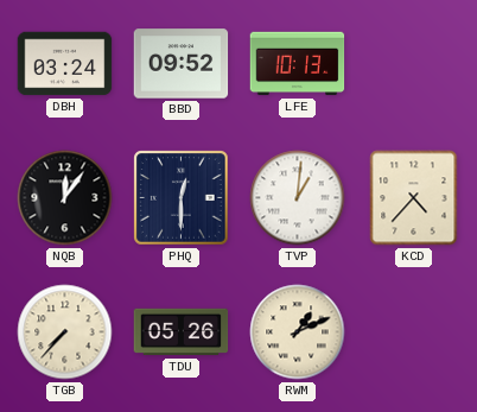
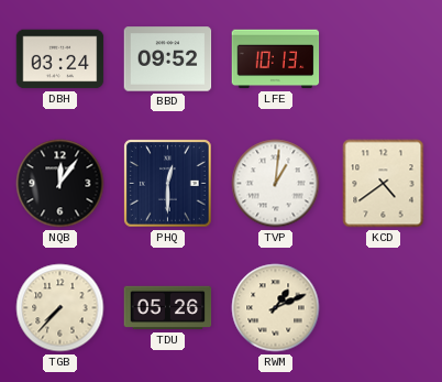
KCD: 4:37 -> 4:39
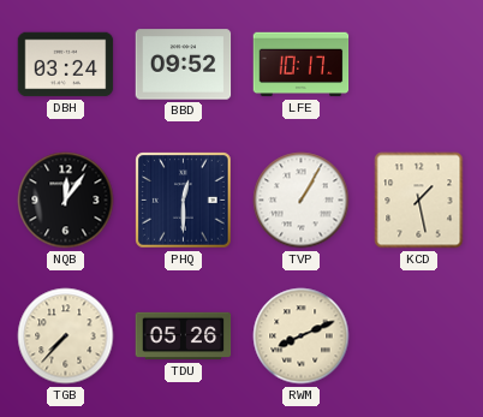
LFE: 10:13 -> 10:17
TVP: 1:01 -> 1:05
KCD: 4:39 -> 1:28
RWM: 1:11 -> 8:11
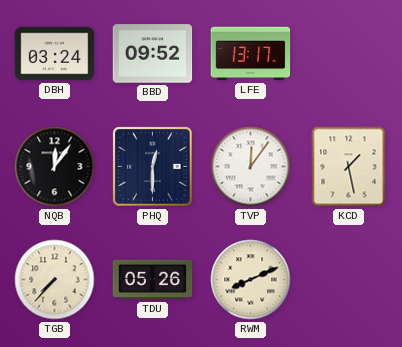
LFE: 10:17 -> 13:17
TVP: 1:05 -> 12:06
